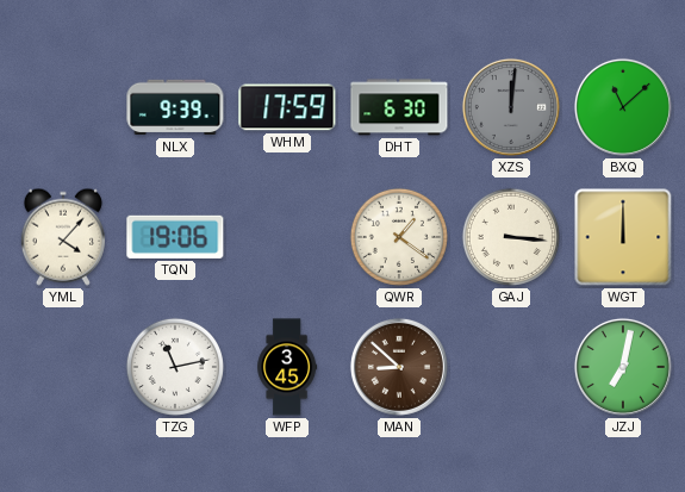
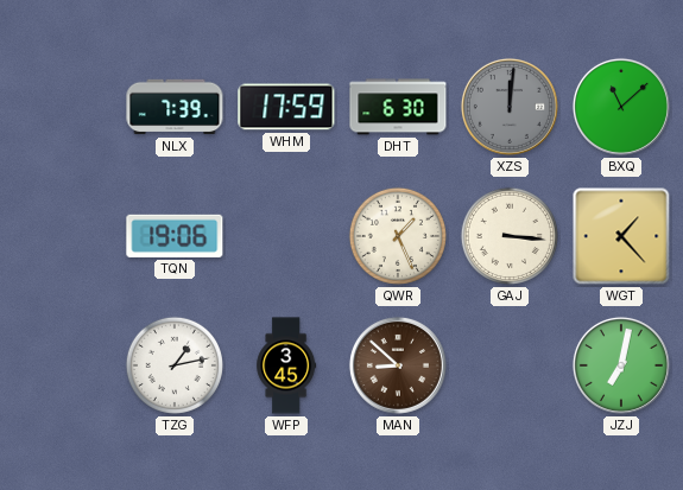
NLX: 9:39 -> 7:39
YML: 4:07 -> none
QWR: 1:21 -> 1:26
WGT: 12:00 -> 1:23
TZG: 11:13 -> 1:13
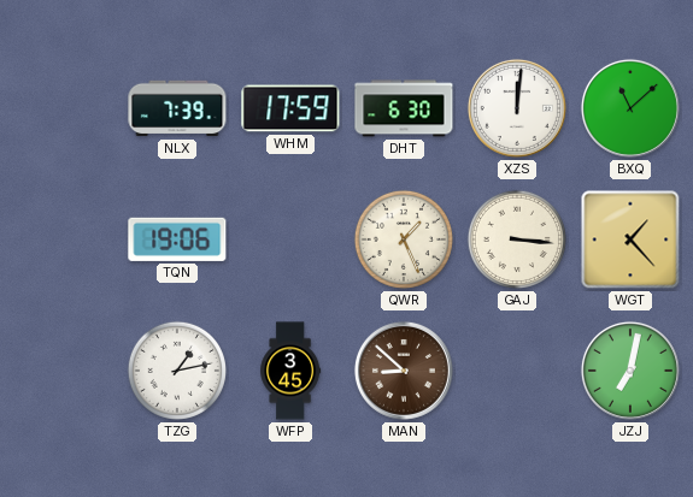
XZS dial: grey -> white
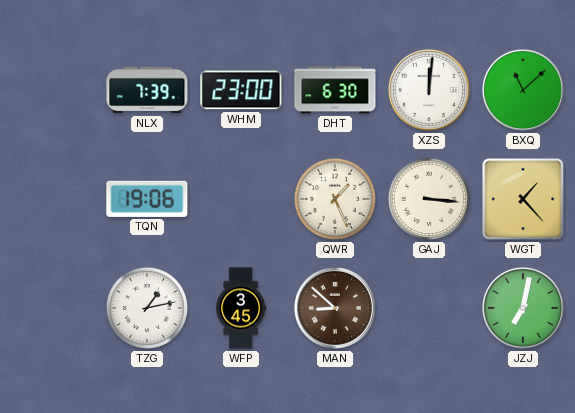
WHM: 17:59 -> 23:00
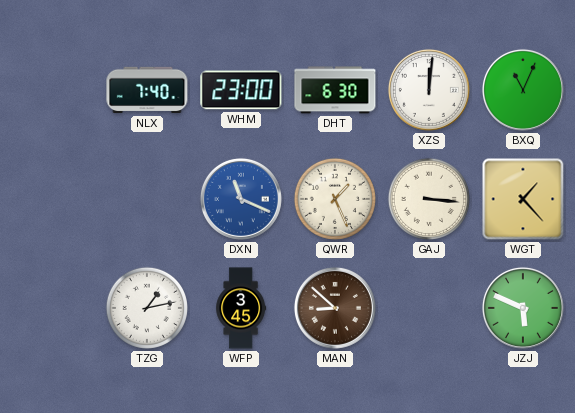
NLX: 7:39 -> 7:40
BXQ: 11:08 -> 11:04
TQN: 19:06 -> none
DXN: none -> 11:19
JZJ: 7:02 -> 5:49
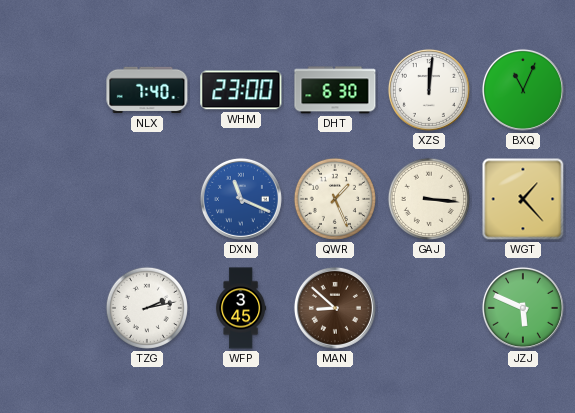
TZG: 1:13 -> 2:13
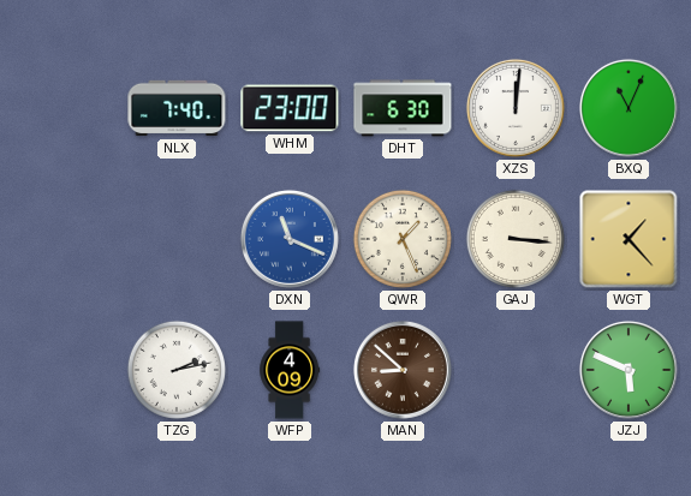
WFP: 3:45 -> 4:09
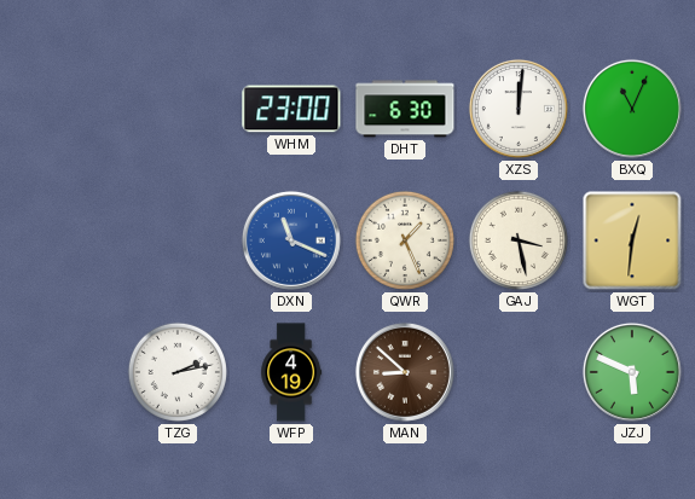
NLX: 7:40 -> none
GAJ: 3:16 -> 3:28
WGT: 1:23 -> 12:31
WFP: 4:09 -> 4:19
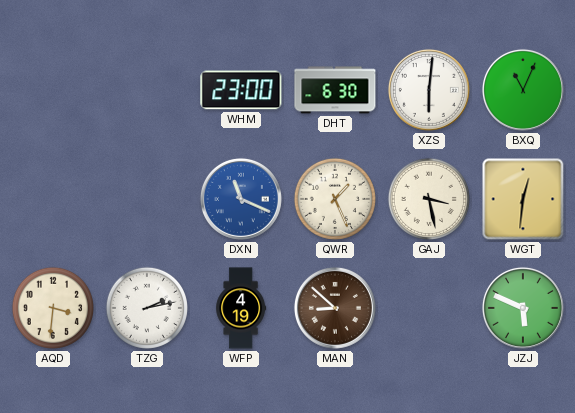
XZS: 12:01 -> 6:01
AQD: none -> 3:31
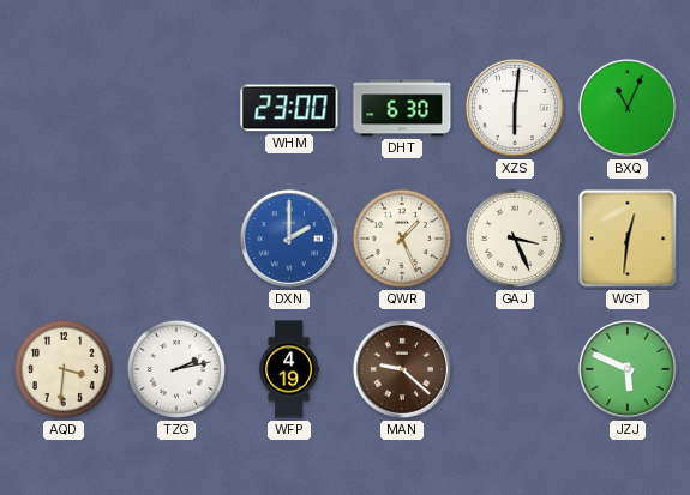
DXN: 11:19 -> 2:00
GAJ: 3:28 -> 3:26
MAN: 8:52 -> 9:22
